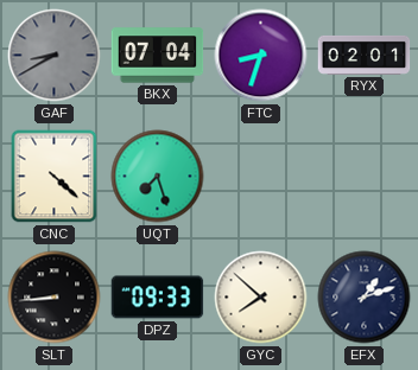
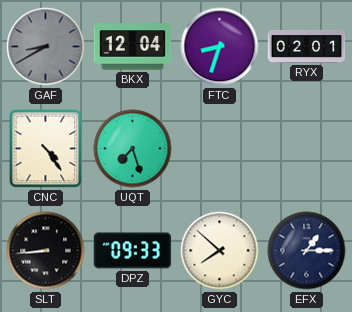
BKX: 07:04 -> 12:04
CNC: 4:22 -> 4:24
EFX: 1:12 -> 1:15
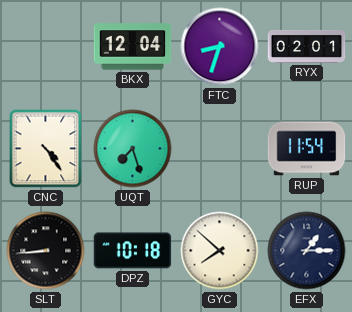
GAF: 8:40 -> none
RUP: none -> 11:54
DPZ: 09:33 -> 10:18
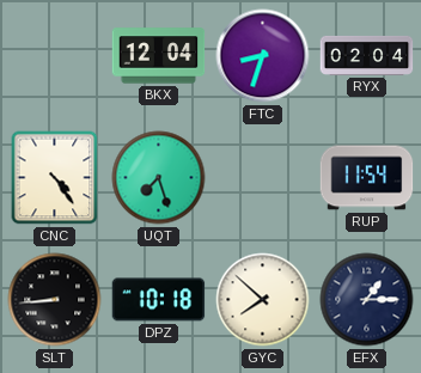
RYX: 02:01 -> 02:04
